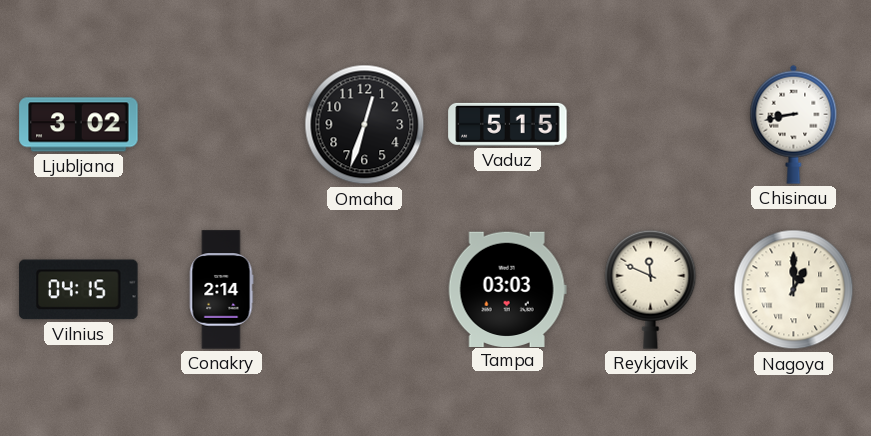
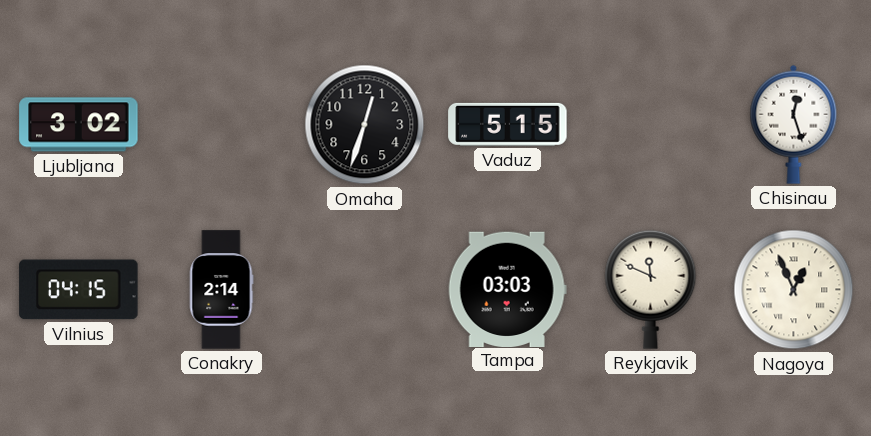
Chisinau: 8:43 -> 12:27
Nagoya: 1:00 -> 12:56
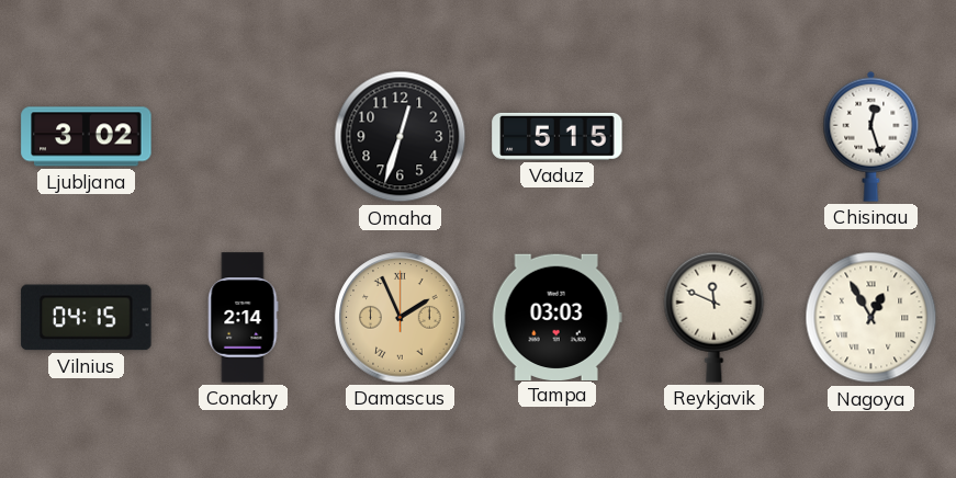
Damascus: none -> 1:56
Nagoya: 12:56 -> 12:55
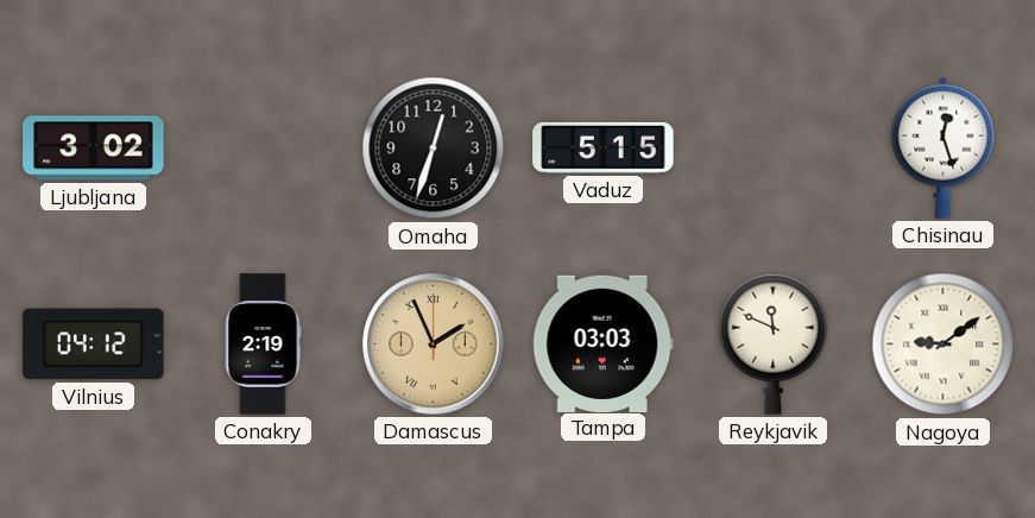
Vilnius: 04:15 -> 04:12
Conakry: 2:14 -> 2:19
Nagoya: 12:55 -> 9:09
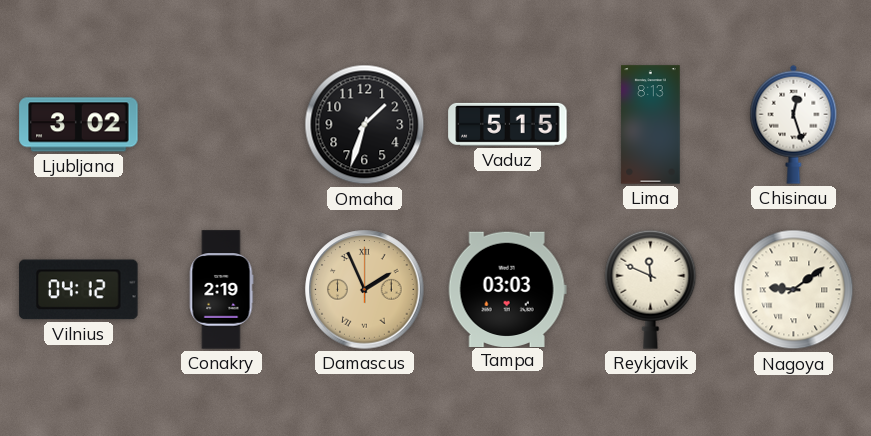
Omaha: 12:33 -> 1:33
Lima: none -> 8:13
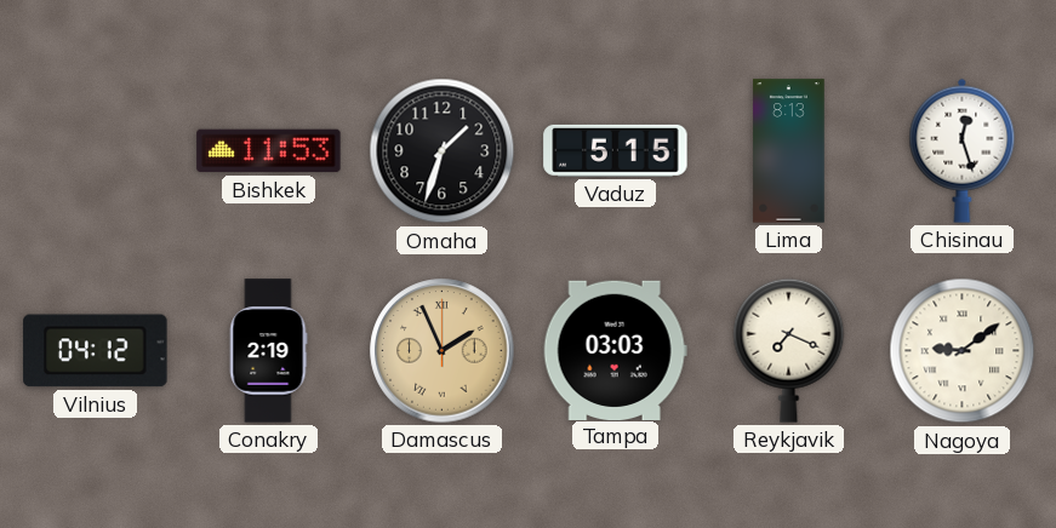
Ljubljana: 3:02 -> none
Bishkek: none -> 11:53
Reykjavik: 11:49 -> 7:19
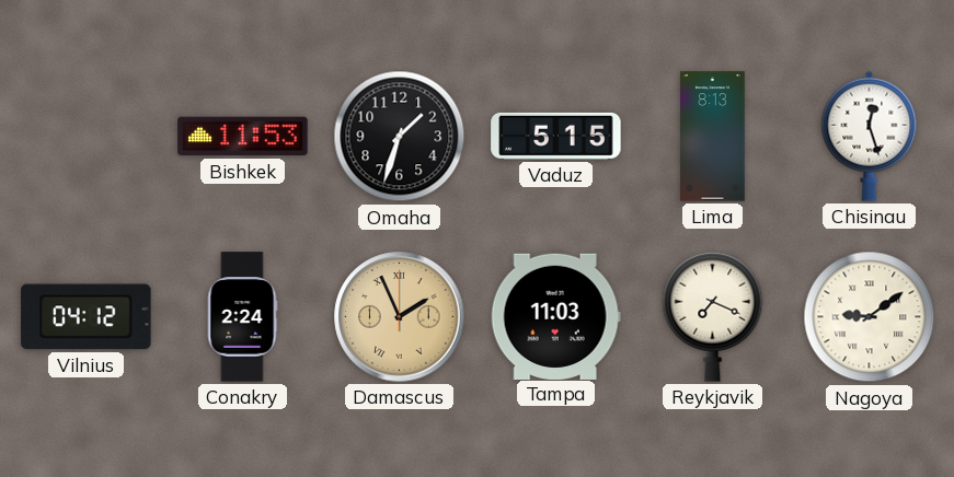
Conakry: 2:19 -> 2:24
Tampa: 03:03 -> 11:03
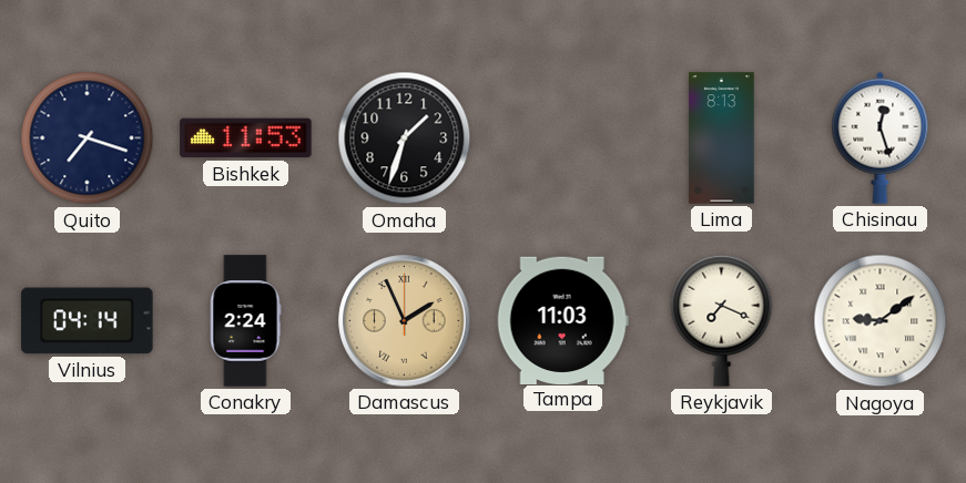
Quito: none -> 7:18
Vaduz: 5:15 -> none
Vilnius: 04:12 -> 04:14
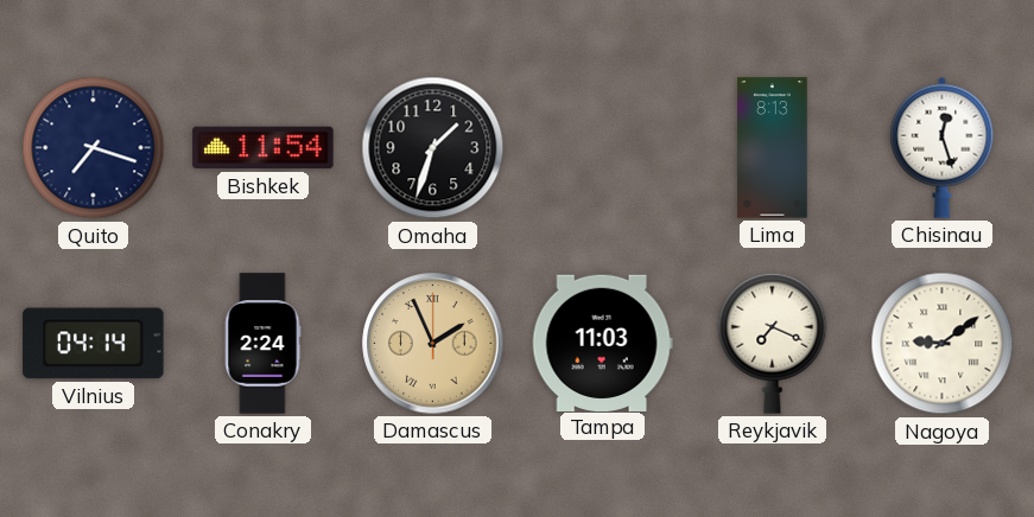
Bishkek: 11:53 -> 11:54
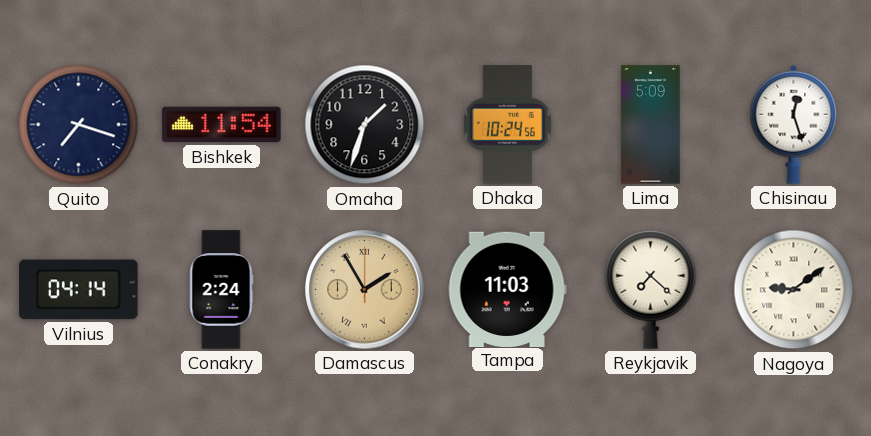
Dhaka: none -> 10:24
Lima: 8:13 -> 5:09
Damascus: 1:56 -> 1:55
Reykjavik: 7:19 -> 7:22
